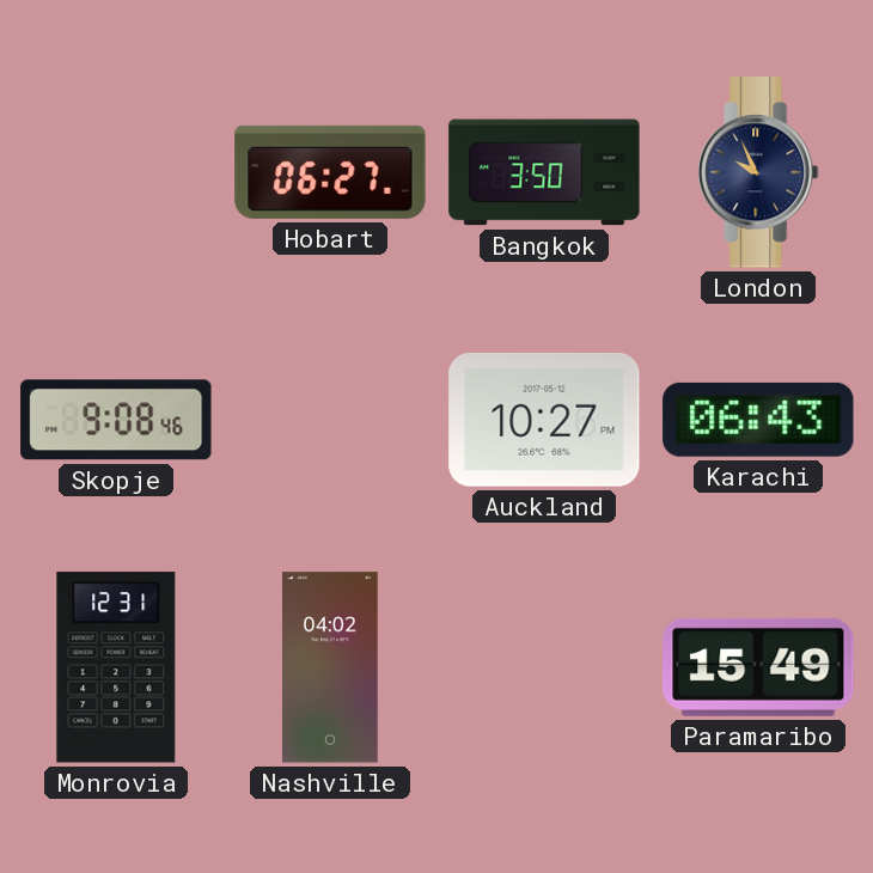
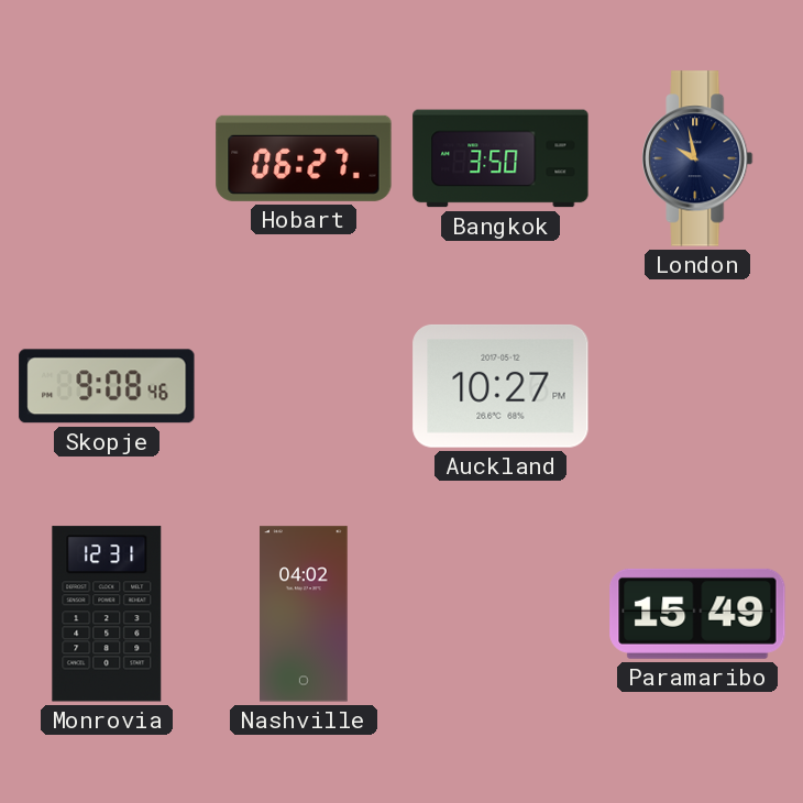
London: 9:56 -> 9:58
Karachi: 06:43 -> none
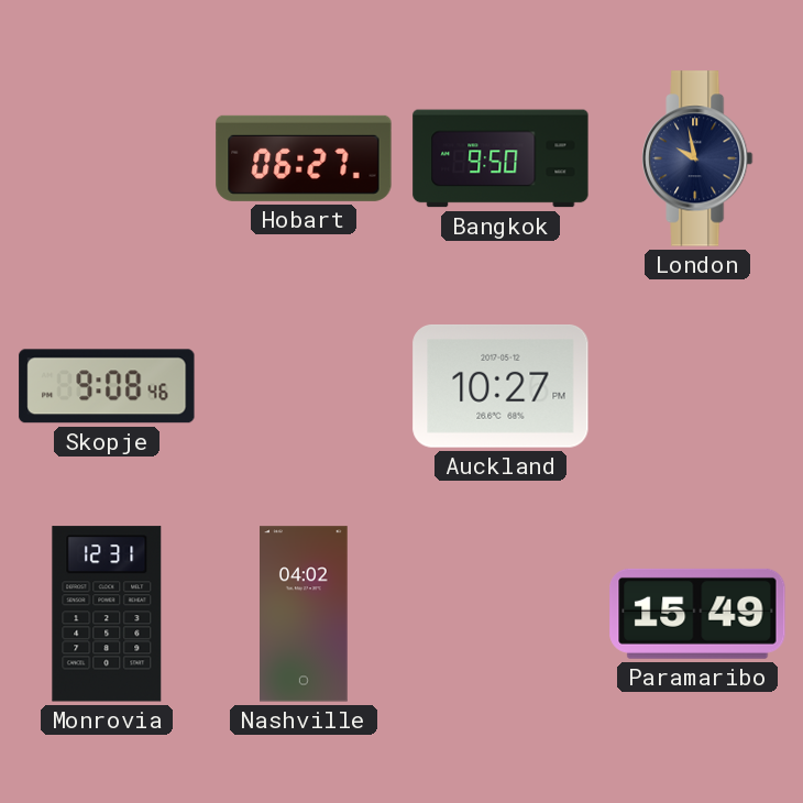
Bangkok: 3:50 -> 9:50
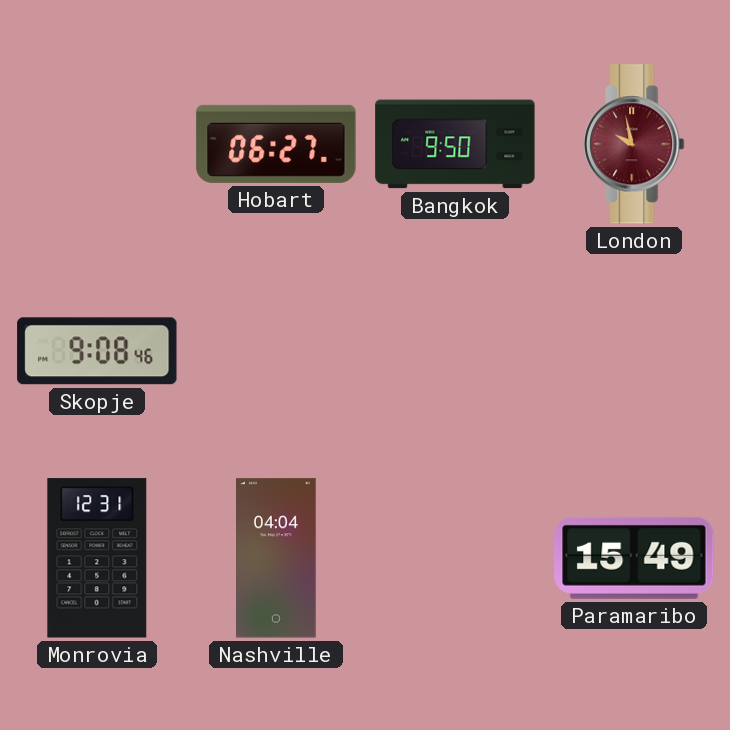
London dial: navy -> burgundy
Auckland: 10:27 -> none
Nashville: 04:02 -> 04:04
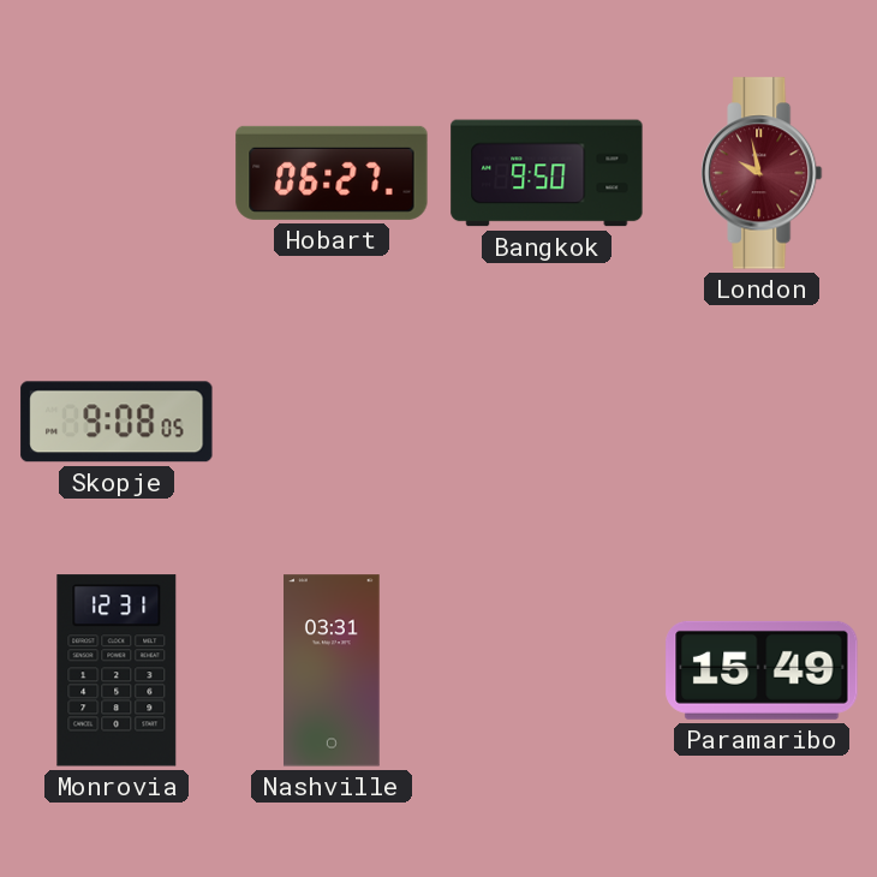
Skopje: 9:08:46 -> 9:08:05
Nashville: 04:04 -> 03:31
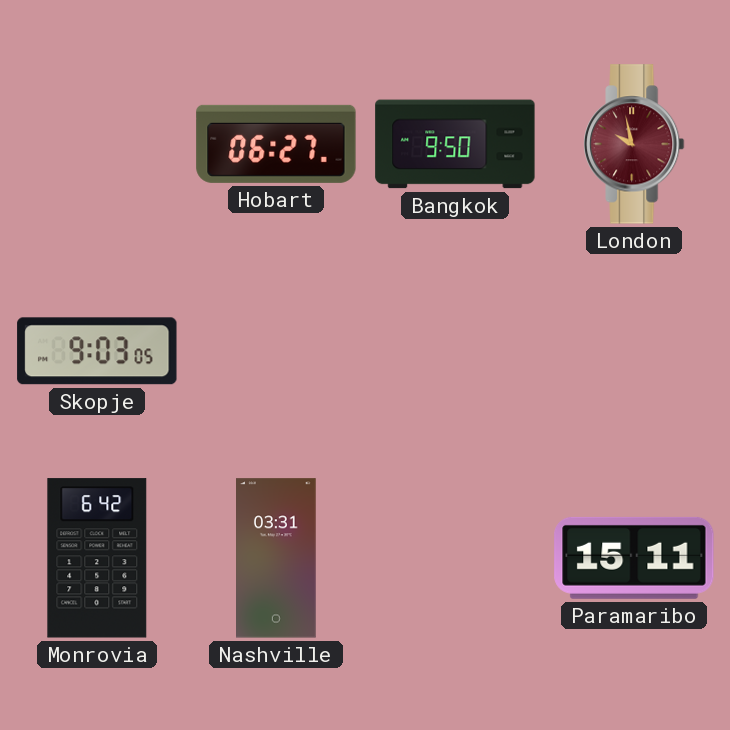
Skopje: 9:08 -> 9:03
Monrovia: 12:31 -> 6:42
Paramaribo: 15:49 -> 15:11
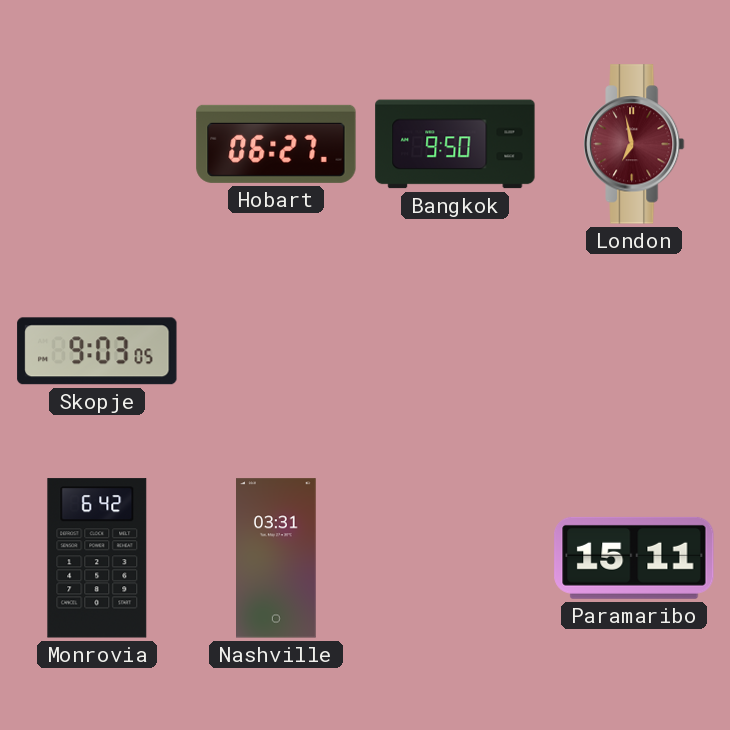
London: 9:58 -> 6:58
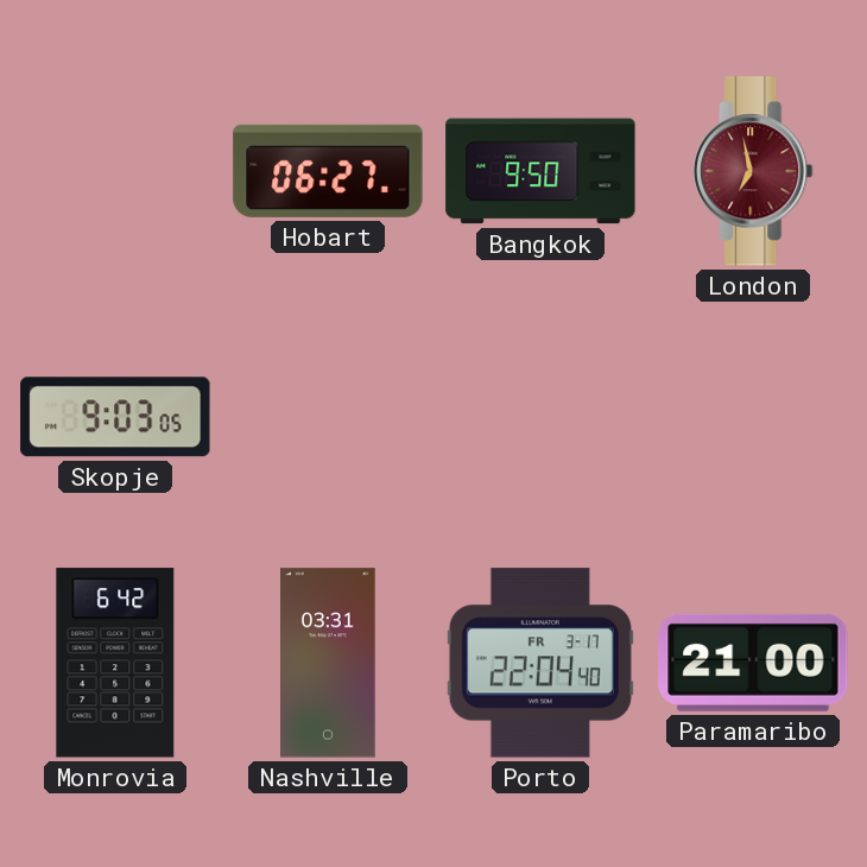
Porto: none -> 22:04
Paramaribo: 15:11 -> 21:00
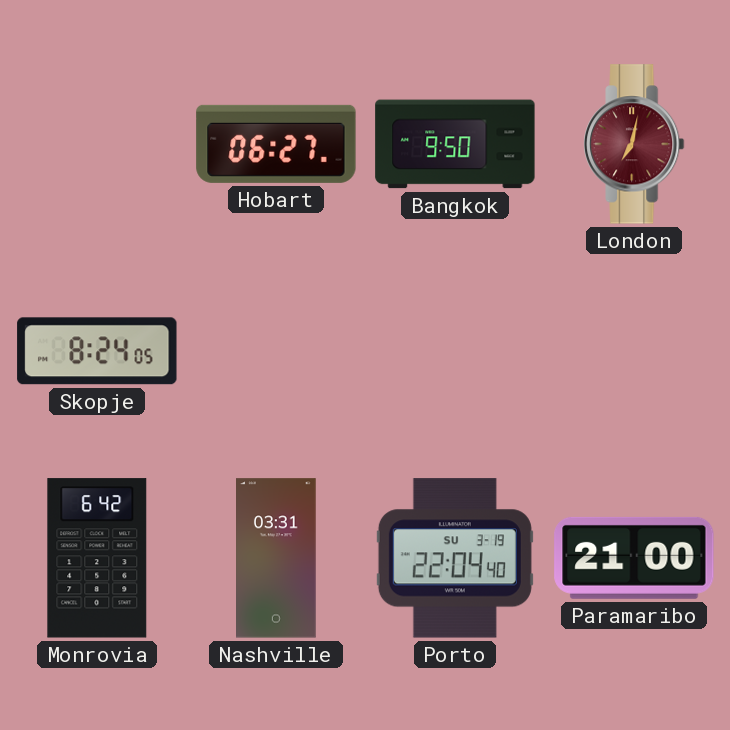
London: 6:58 -> 7:02
Skopje: 9:03 -> 8:24
Porto date: FR 3-17 -> SU 3-19
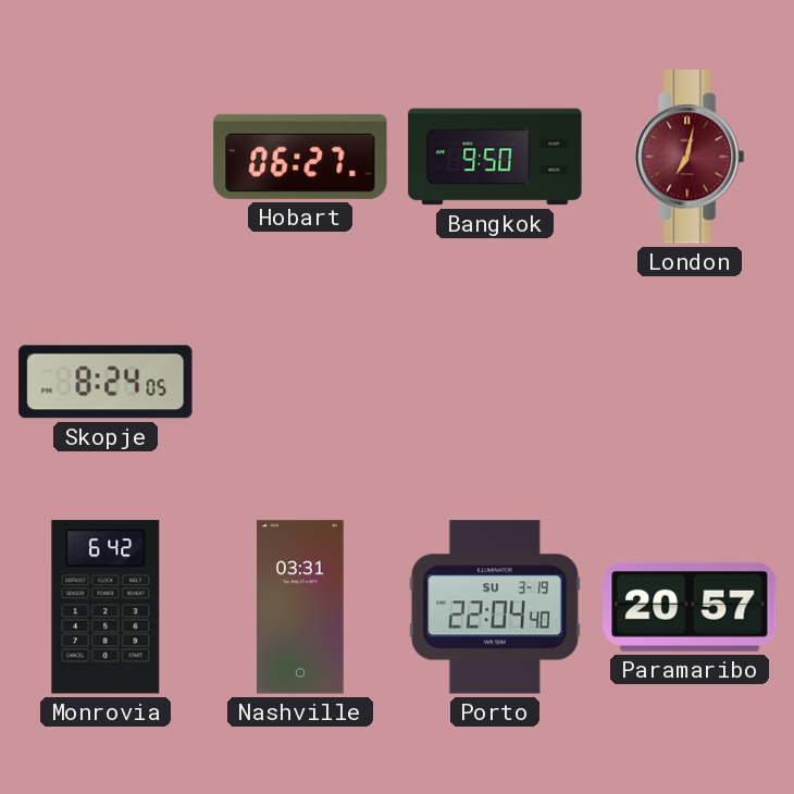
Paramaribo: 21:00 -> 20:57
